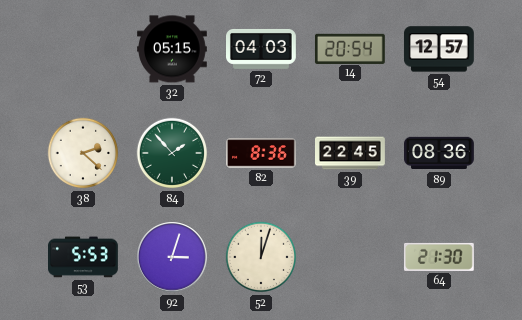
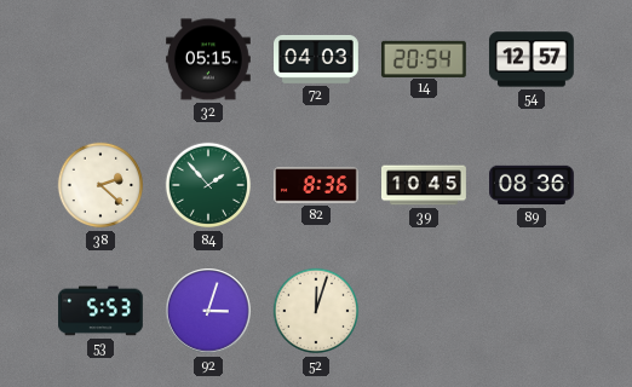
39: 22:45 -> 10:45
64: 21:30 -> none
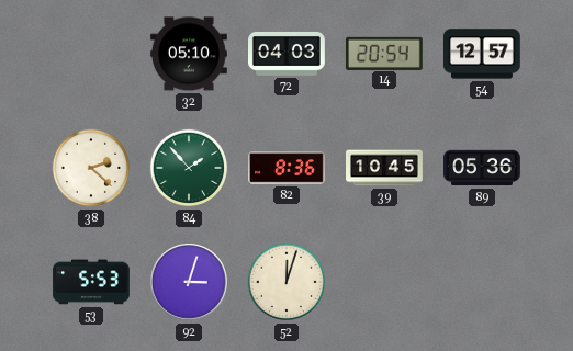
32: 05:15 -> 05:10
89: 08:36 -> 05:36
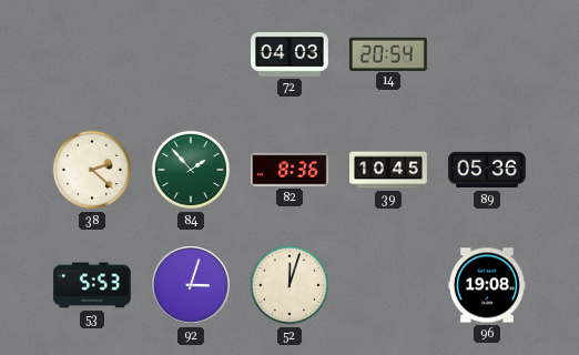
32: 05:10 -> none
54: 12:57 -> none
96: none -> 19:08
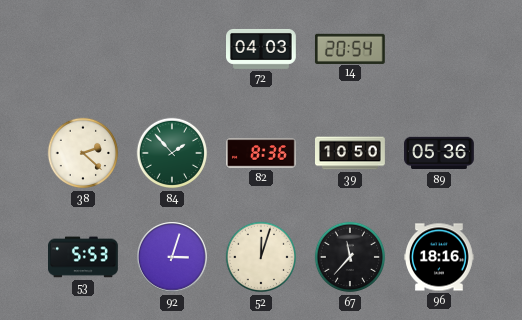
39: 10:45 -> 10:50
67: none -> 11:37
96: 19:08 -> 18:16
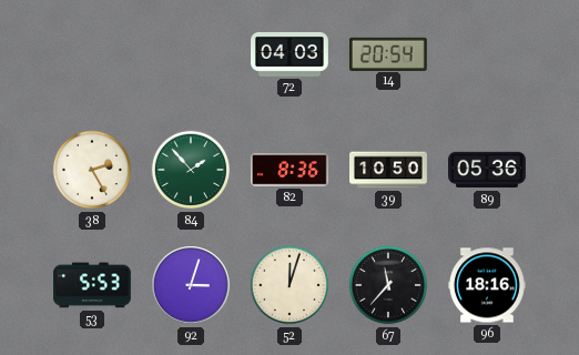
38: 2:22 -> 2:25
